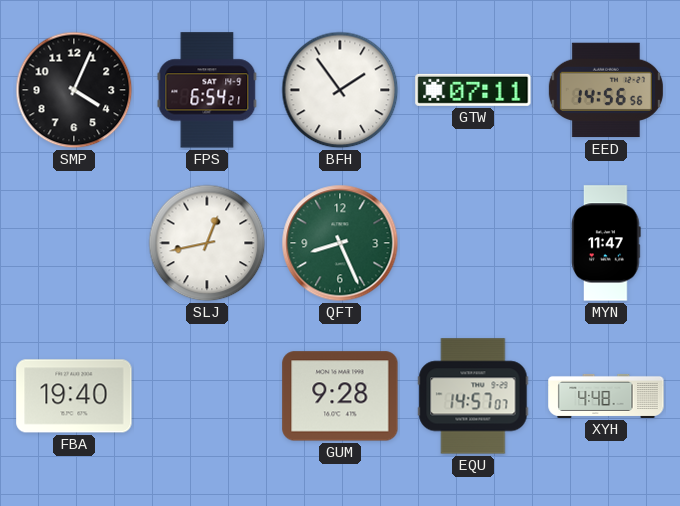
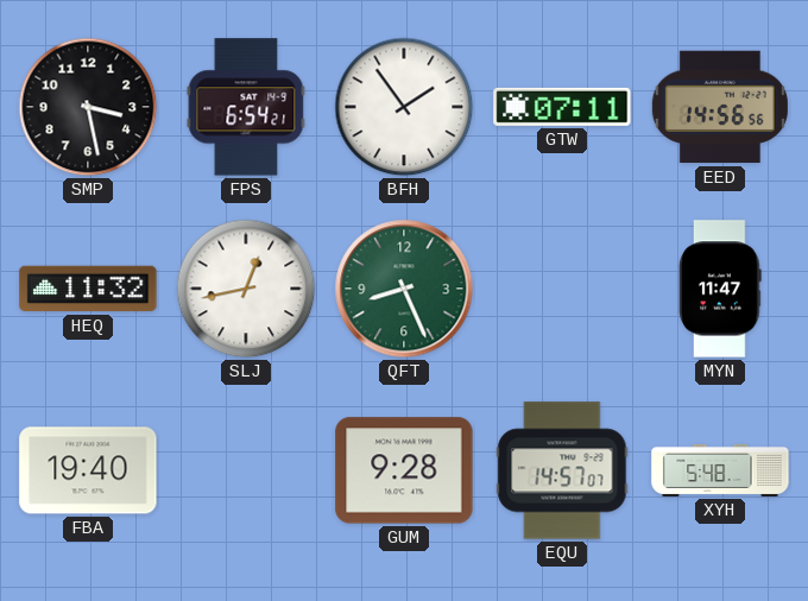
SMP: 4:04 -> 3:28
HEQ: none -> 11:32
XYH: 4:48 -> 5:48
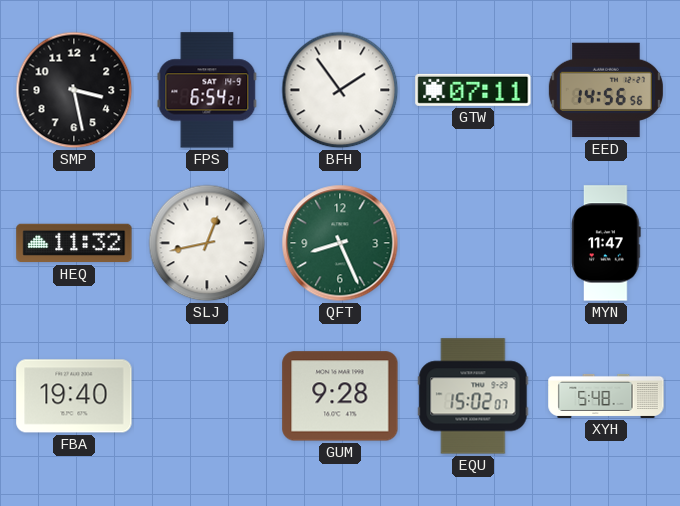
EQU: 14:57 -> 15:02
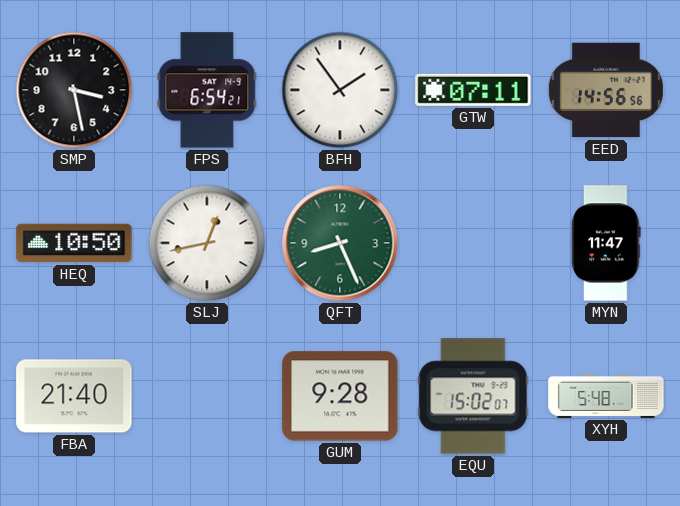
HEQ: 11:32 -> 10:50
FBA: 19:40 -> 21:40
